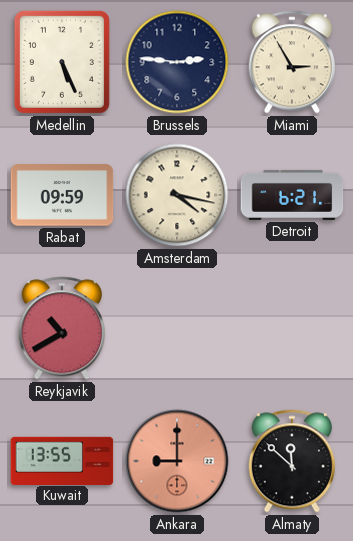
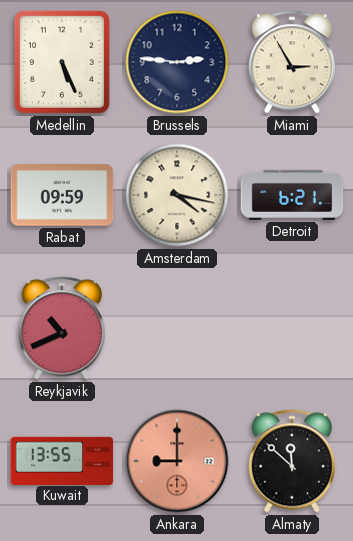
Reykjavik: 10:40 -> 10:41
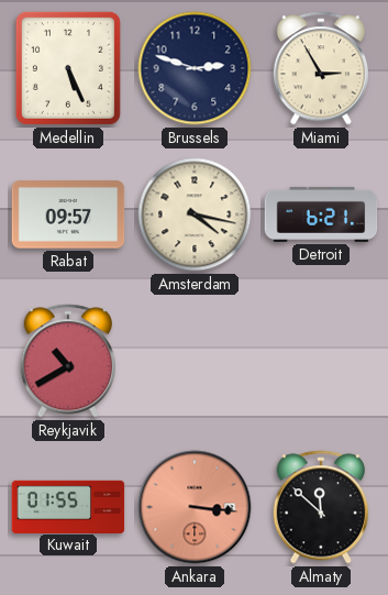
Brussels: 2:46 -> 2:48
Rabat: 09:59 -> 09:57
Reykjavik: 10:41 -> 10:40
Kuwait: 13:55 -> 01:55
Ankara: 9:00 -> 3:16
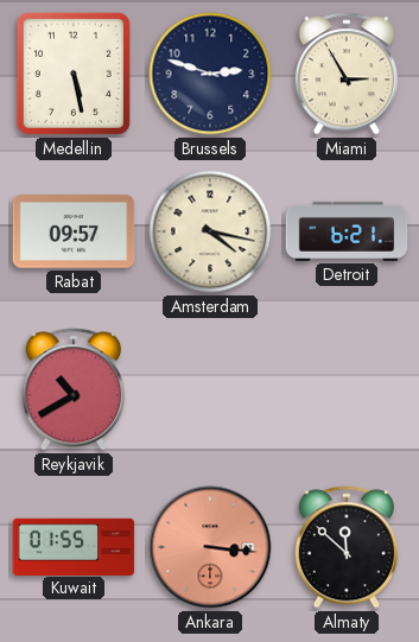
Medellin: 5:26 -> 5:28
